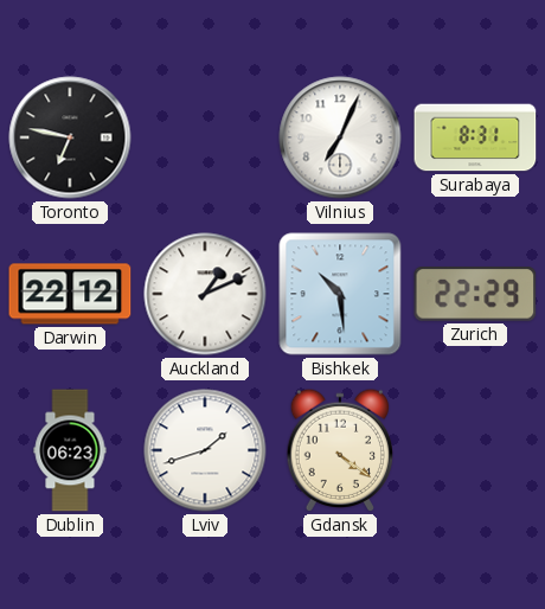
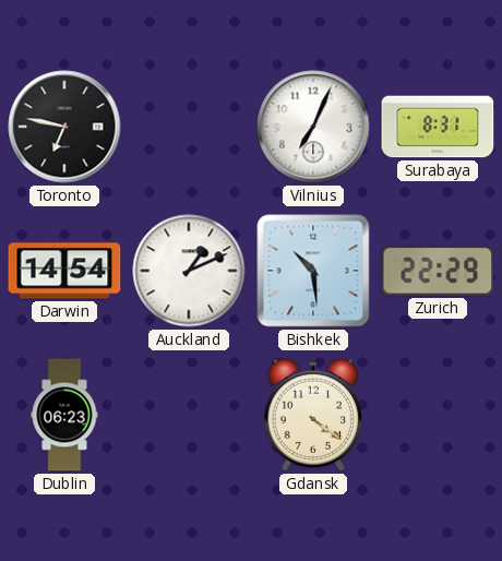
Darwin: 22:12 -> 14:54
Lviv: 1:42 -> none
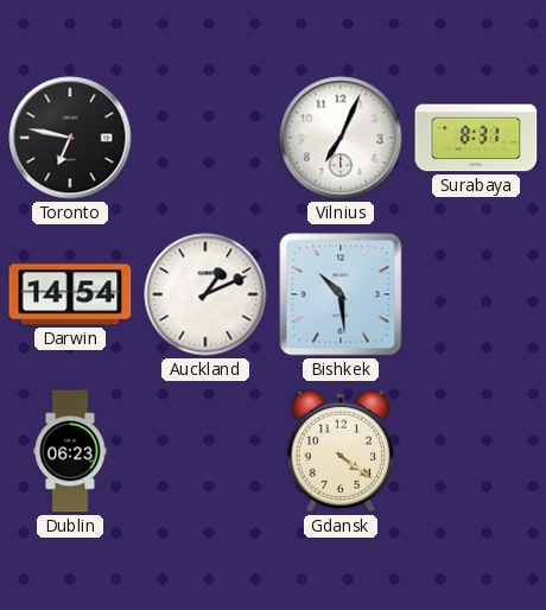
Zurich: 22:29 -> none
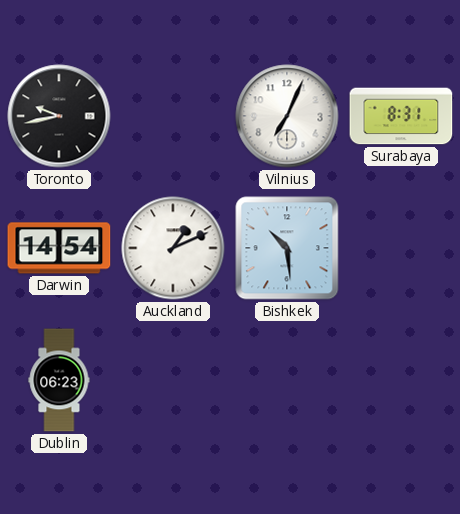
Toronto: 6:47 -> 9:43
Gdansk: 4:21 -> none
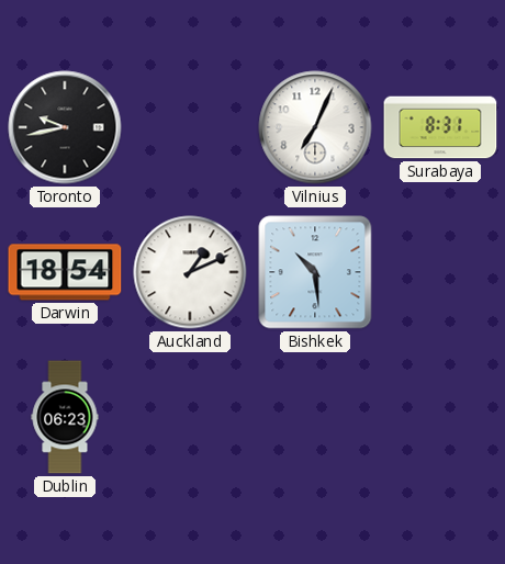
Darwin: 14:54 -> 18:54
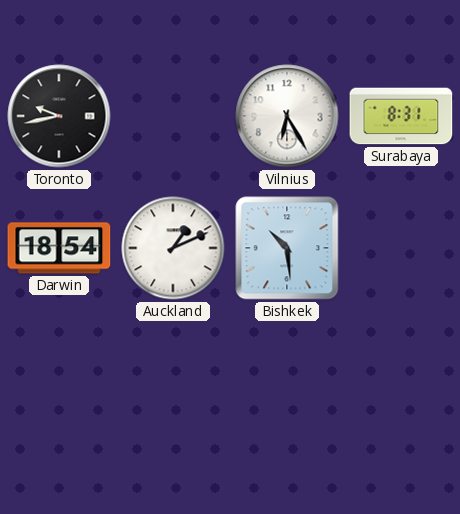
Vilnius: 7:04 -> 6:25
Dublin: 06:23 -> none
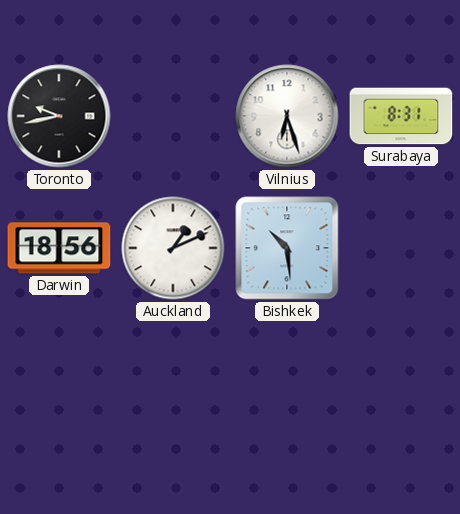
Vilnius: 6:25 -> 6:27
Darwin: 18:54 -> 18:56
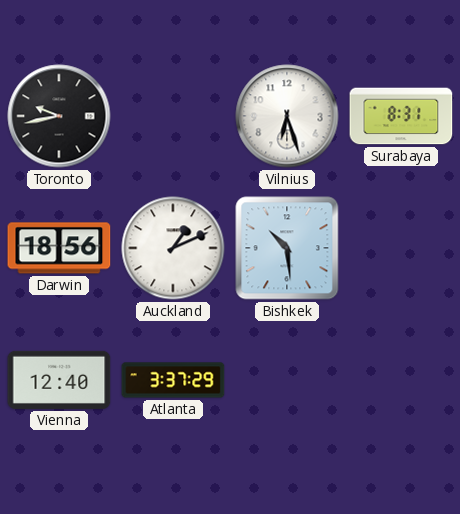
Vienna: none -> 12:40
Atlanta: none -> 3:37
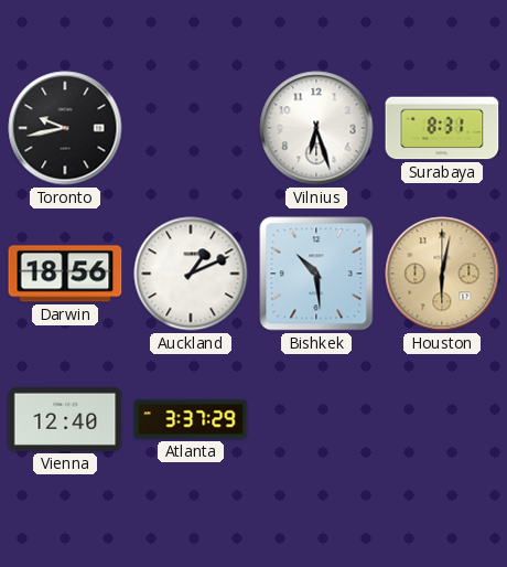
Houston: none -> 6:02
